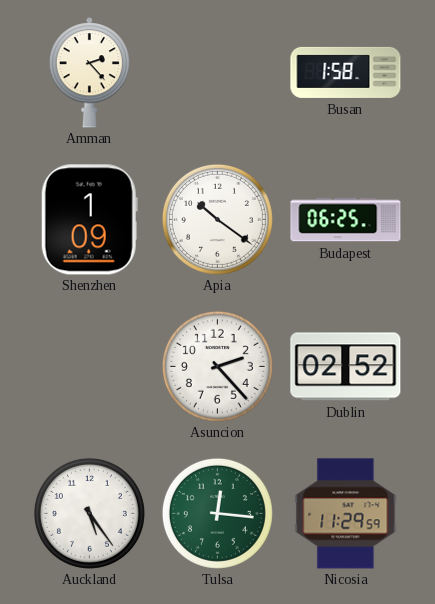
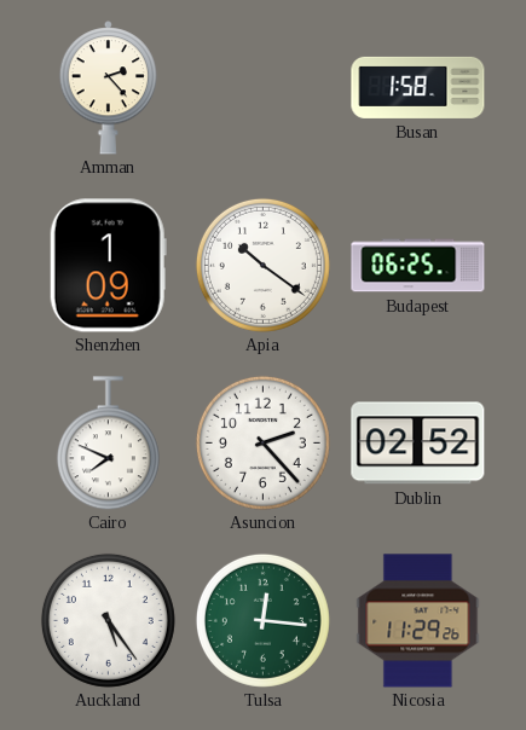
Cairo: none -> 7:49
Nicosia: 11:29:59 -> 11:29:26
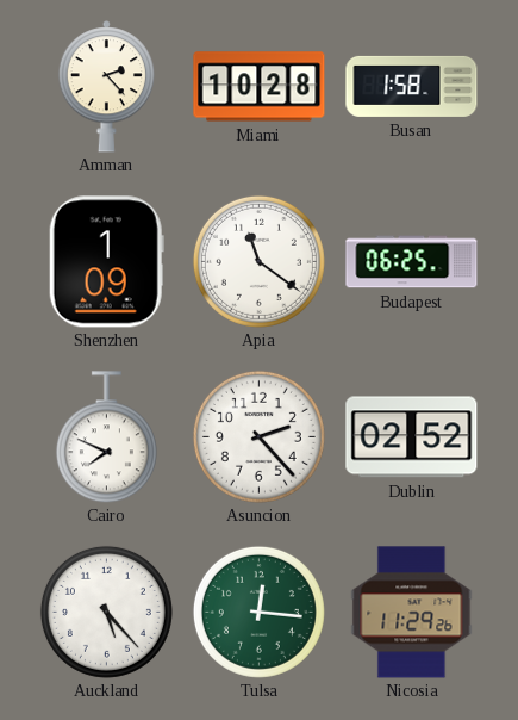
Miami: none -> 10:28
Apia: 10:21 -> 11:21
Auckland: 5:24 -> 5:23
